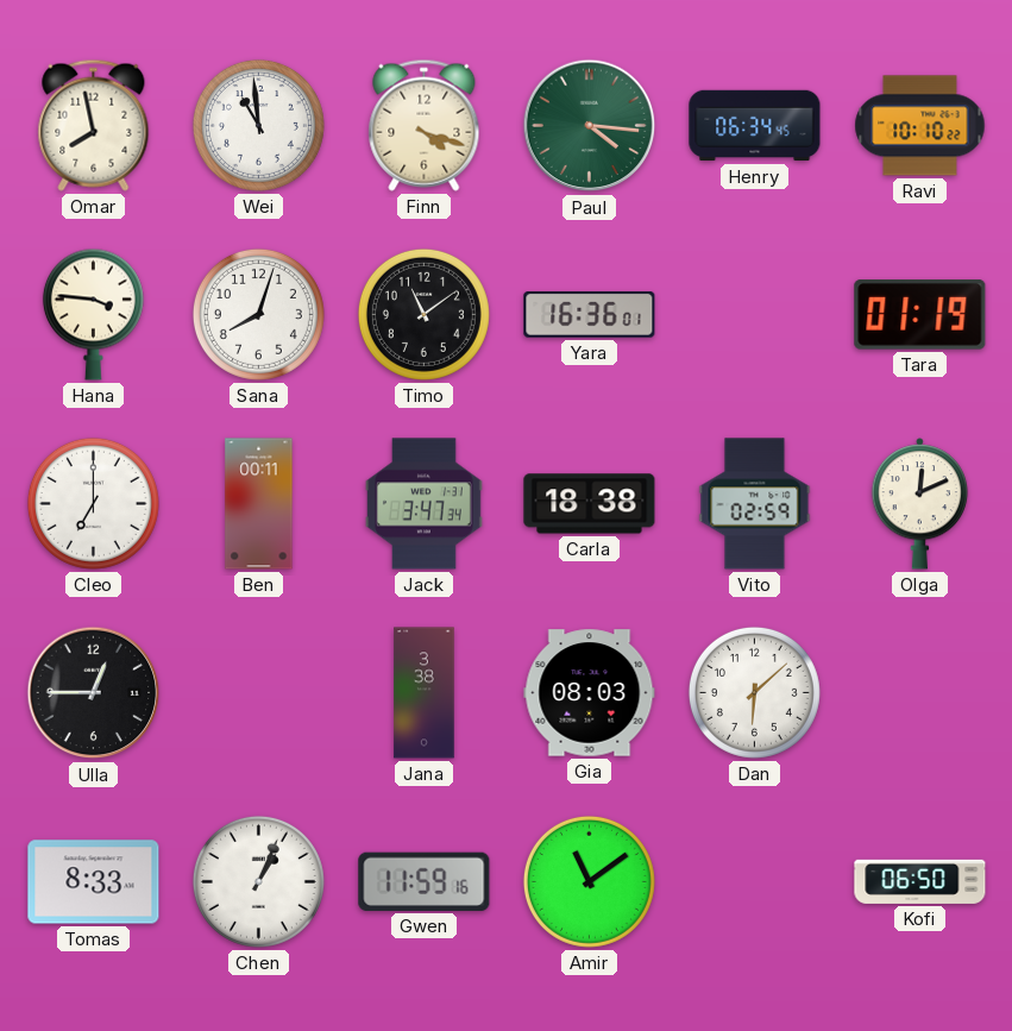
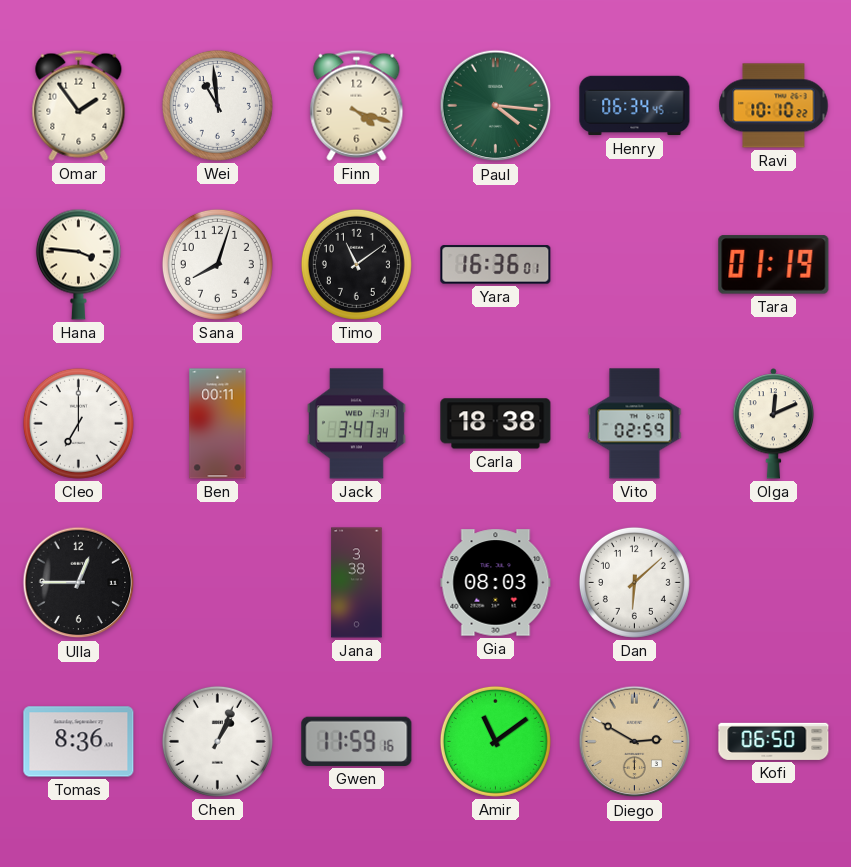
Omar: 7:58 -> 1:54
Tomas: 8:33 -> 8:36
Diego: none -> 2:50
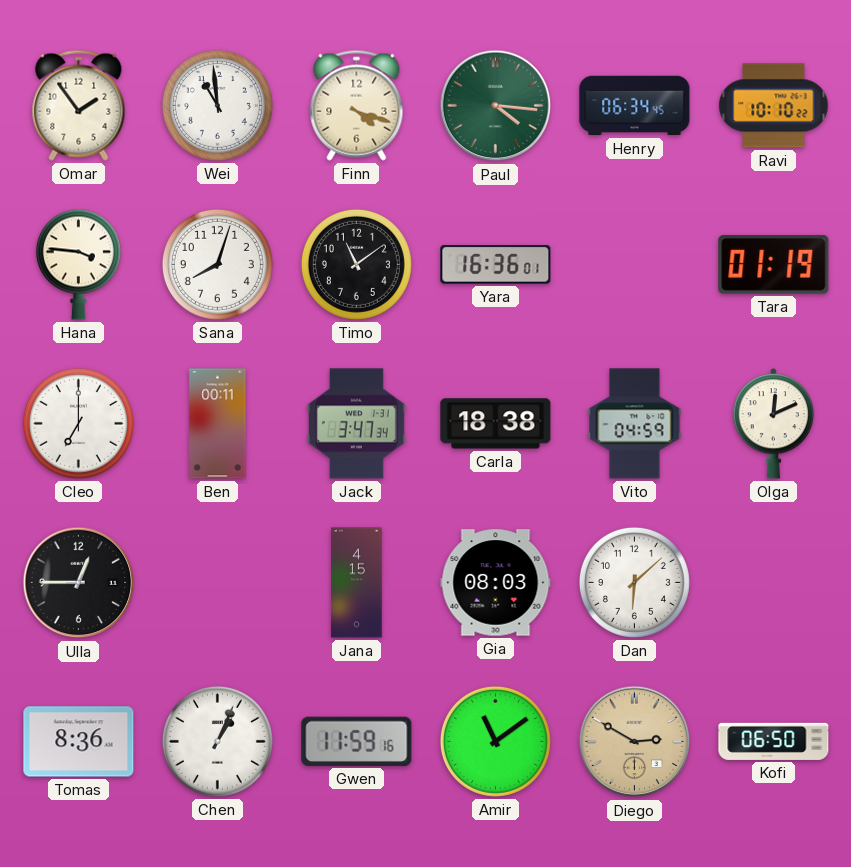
Vito: 02:59 -> 04:59
Jana: 3:38 -> 4:15
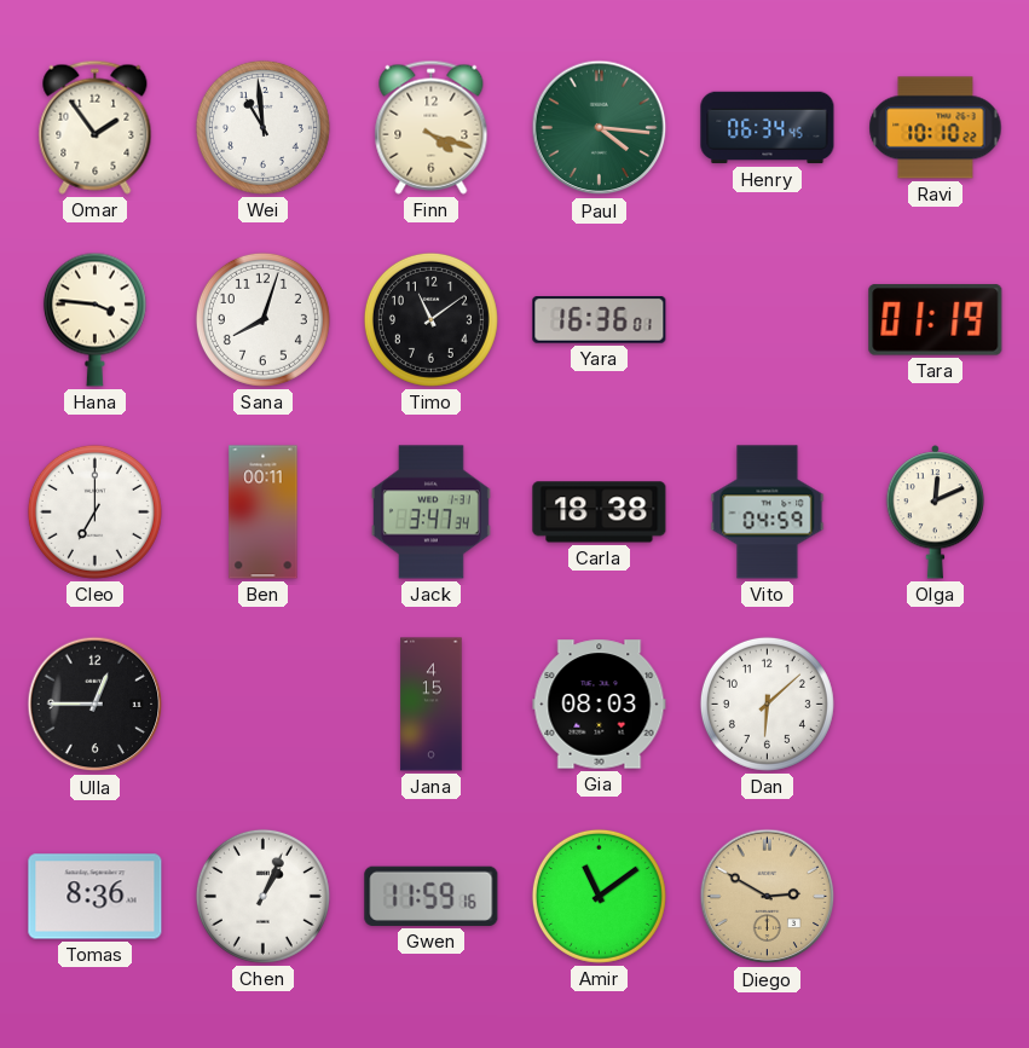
Kofi: 06:50 -> none
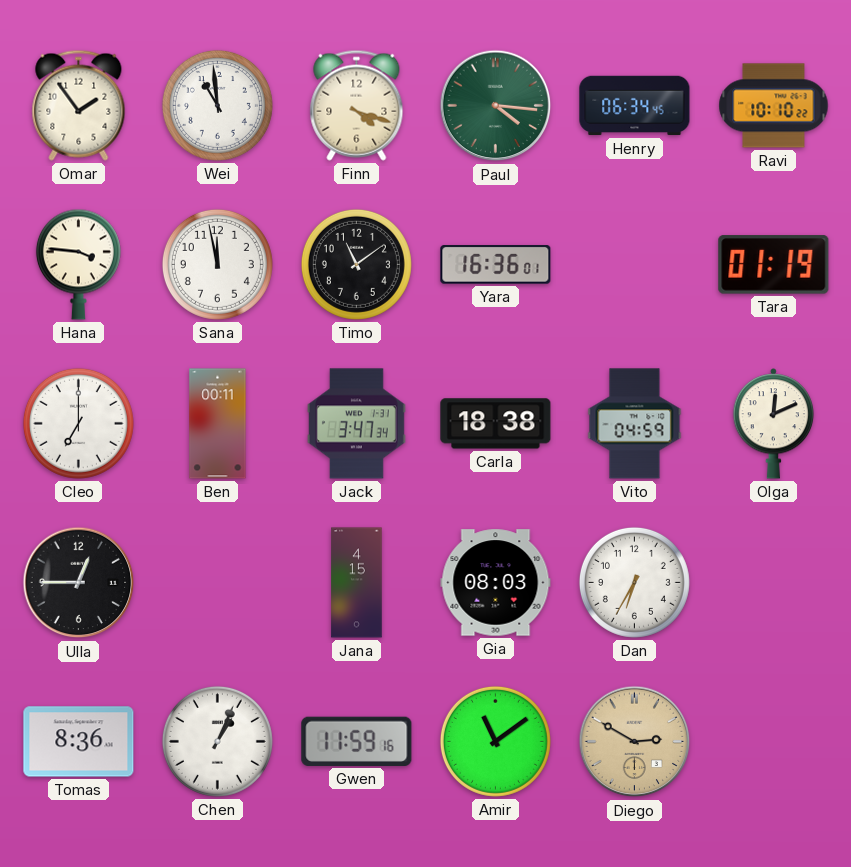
Sana: 8:03 -> 11:58
Dan: 6:08 -> 6:35
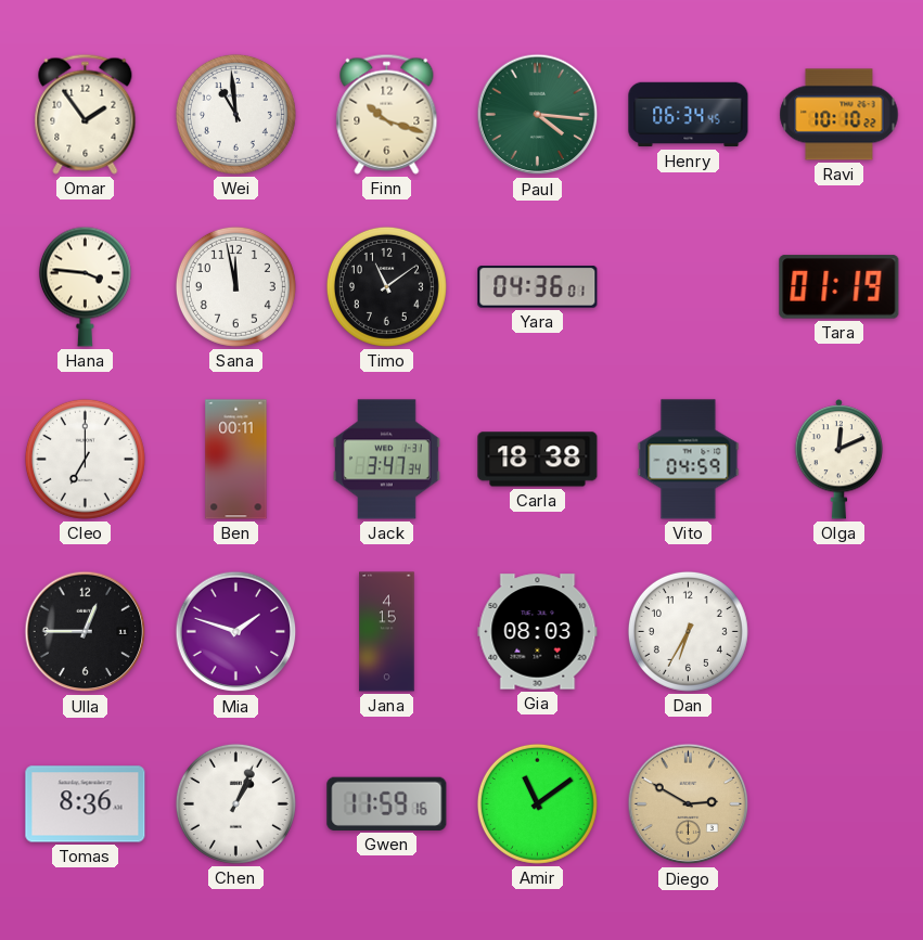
Finn: 4:18 -> 10:18
Yara: 16:36 -> 04:36
Mia: none -> 1:48
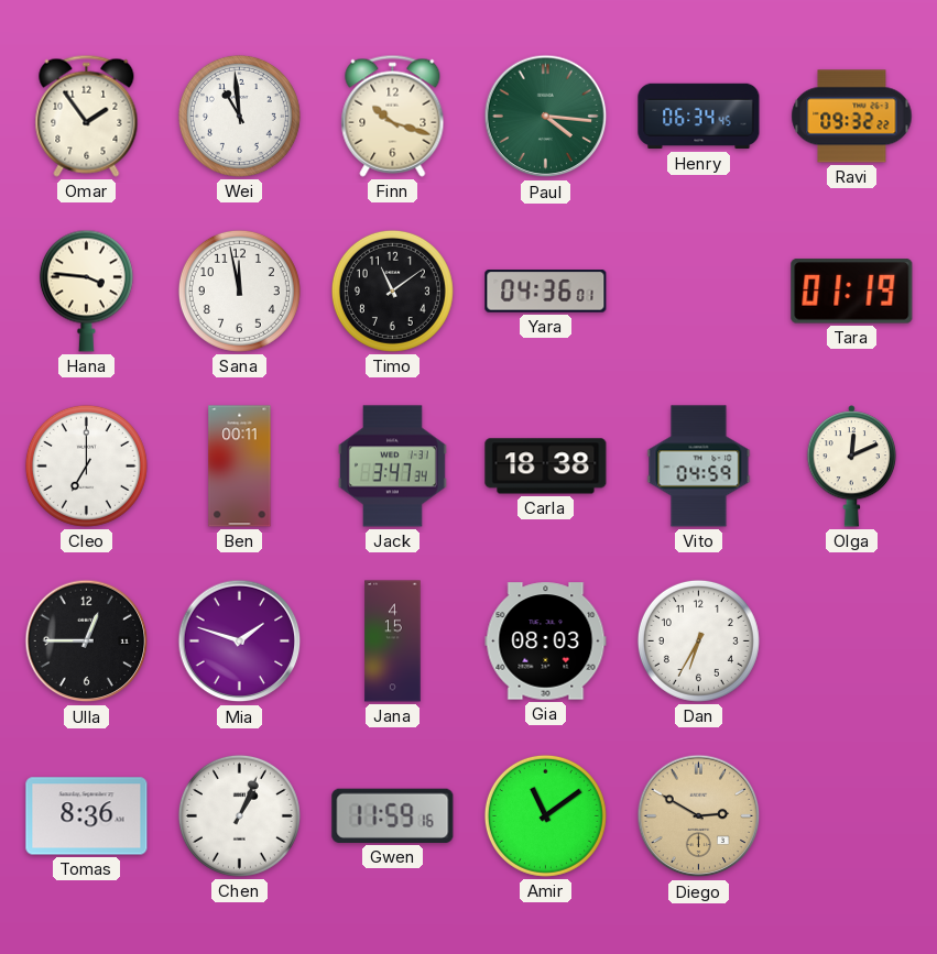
Ravi: 10:10 -> 09:32
